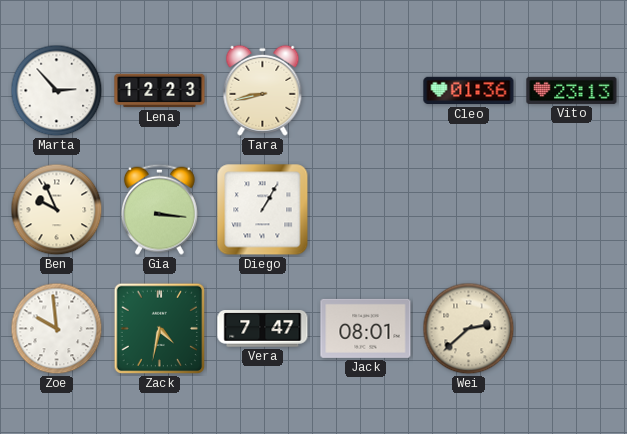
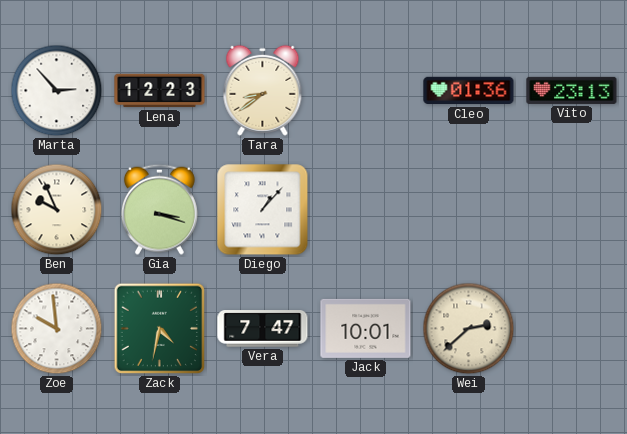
Tara: 8:43 -> 8:39
Gia: 3:16 -> 3:18
Diego: 1:05 -> 1:07
Jack: 08:01 -> 10:01
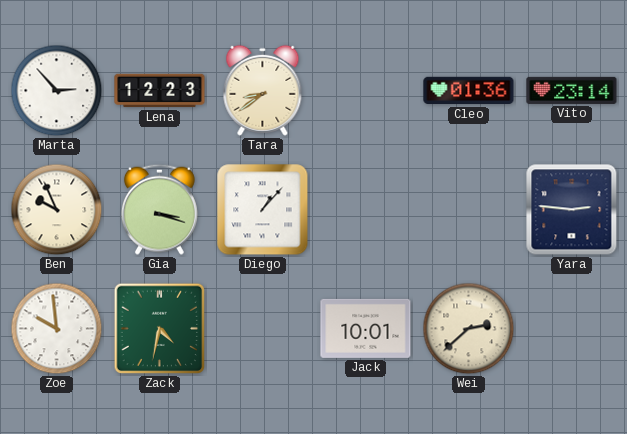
Vito: 23:13 -> 23:14
Yara: none -> 2:46
Vera: 7:47 -> none
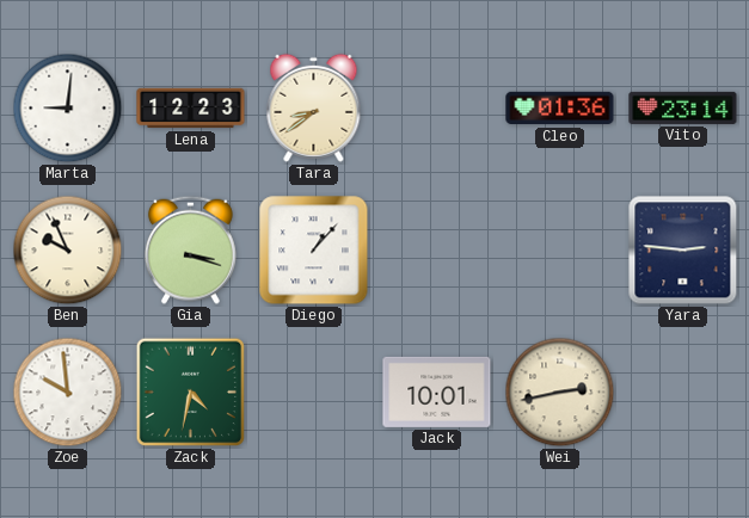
Marta: 2:53 -> 9:01
Wei: 2:38 -> 2:43
